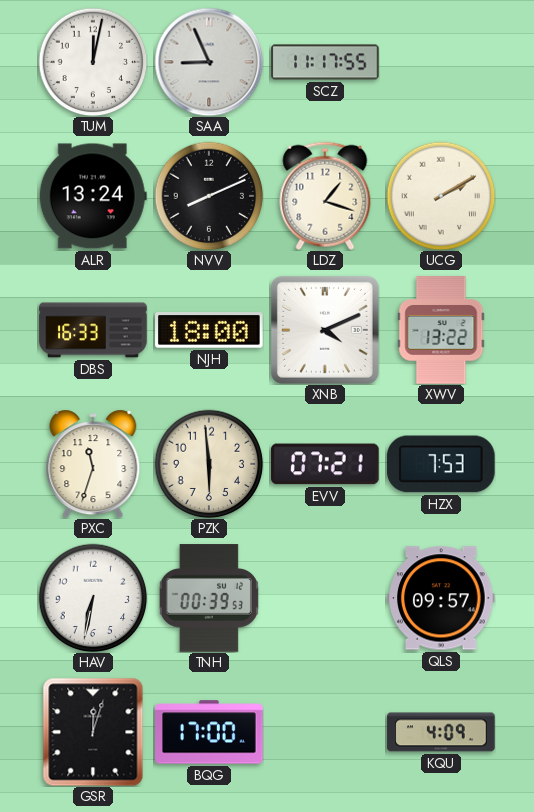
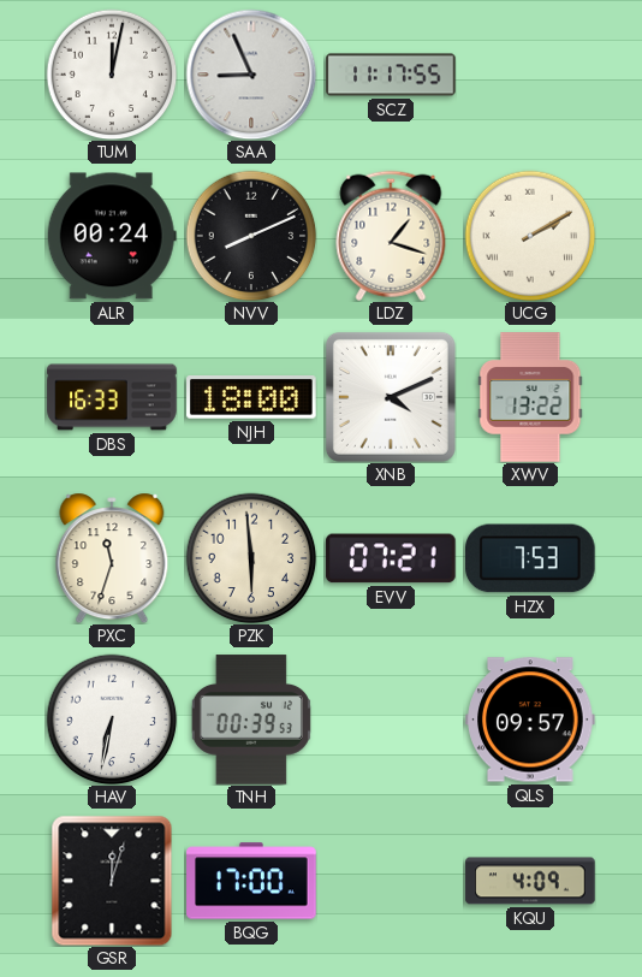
ALR: 13:24 -> 00:24
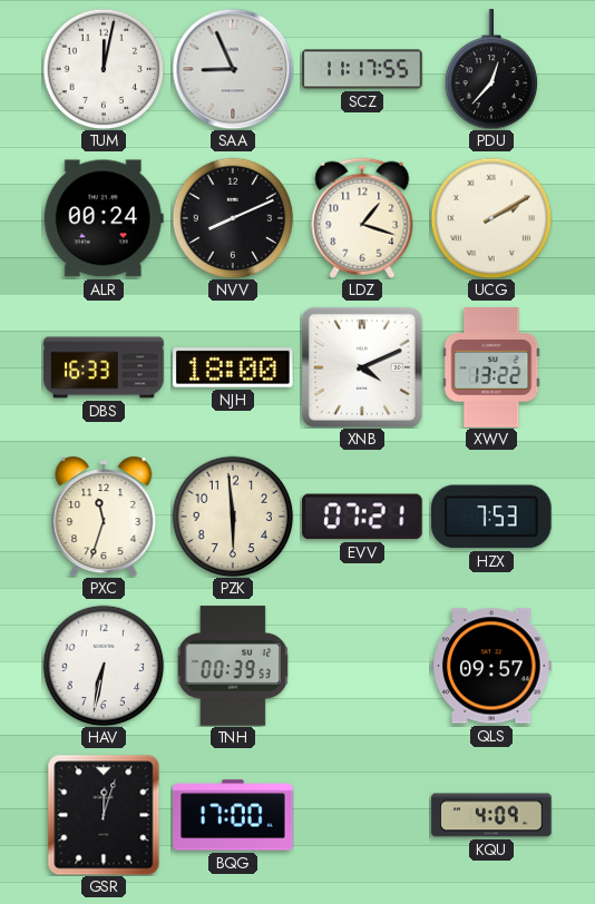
PDU: none -> 12:37
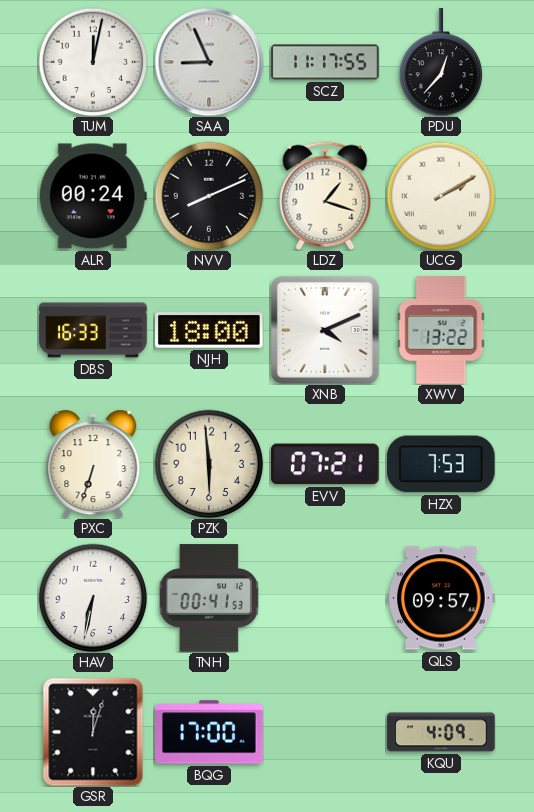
PXC: 11:33 -> 6:33
TNH: 00:39 -> 00:41
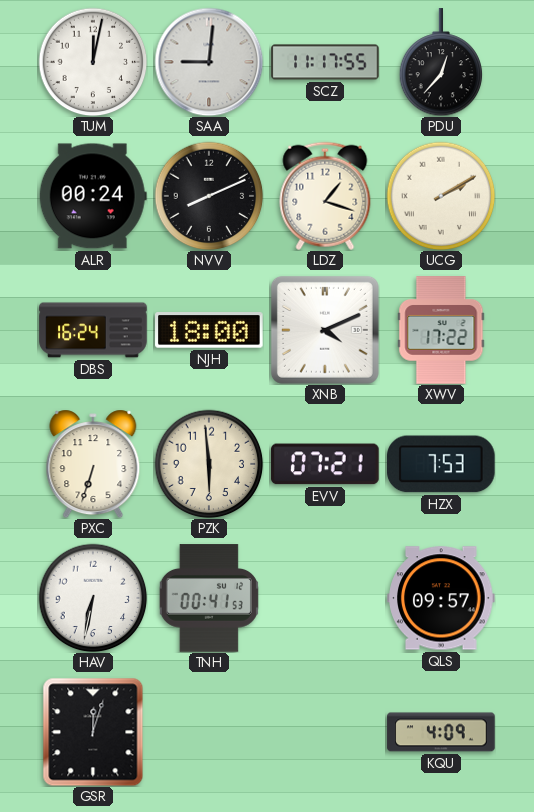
SAA: 8:56 -> 9:01
DBS: 16:33 -> 16:24
XWV: 13:22 -> 17:22
BQG: 17:00 -> none
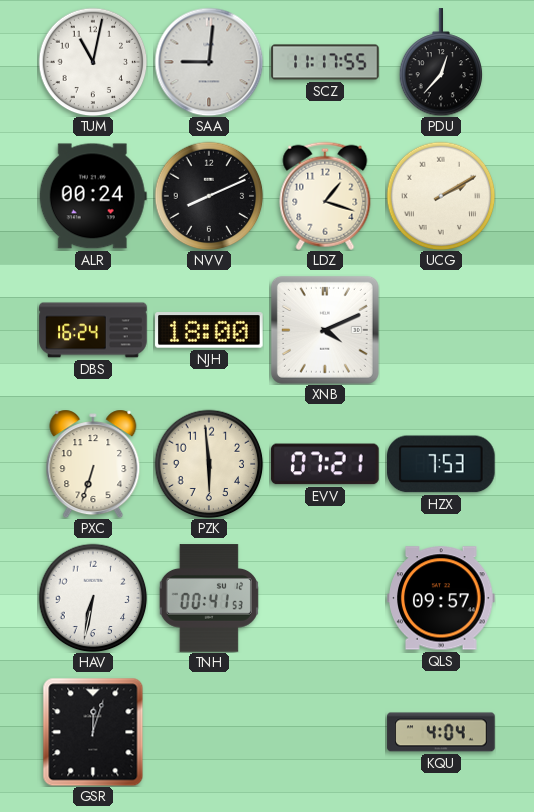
TUM: 12:02 -> 11:02
XWV: 17:22 -> none
KQU: 4:09 -> 4:04
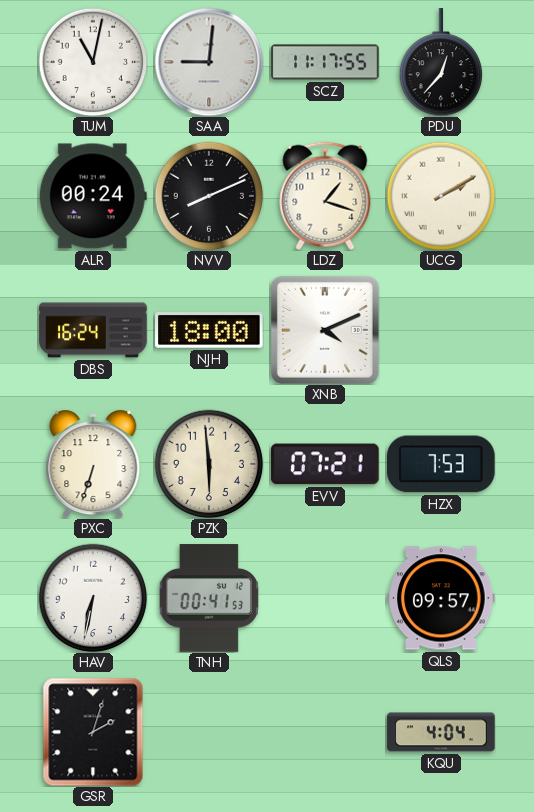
GSR: 12:03 -> 2:03
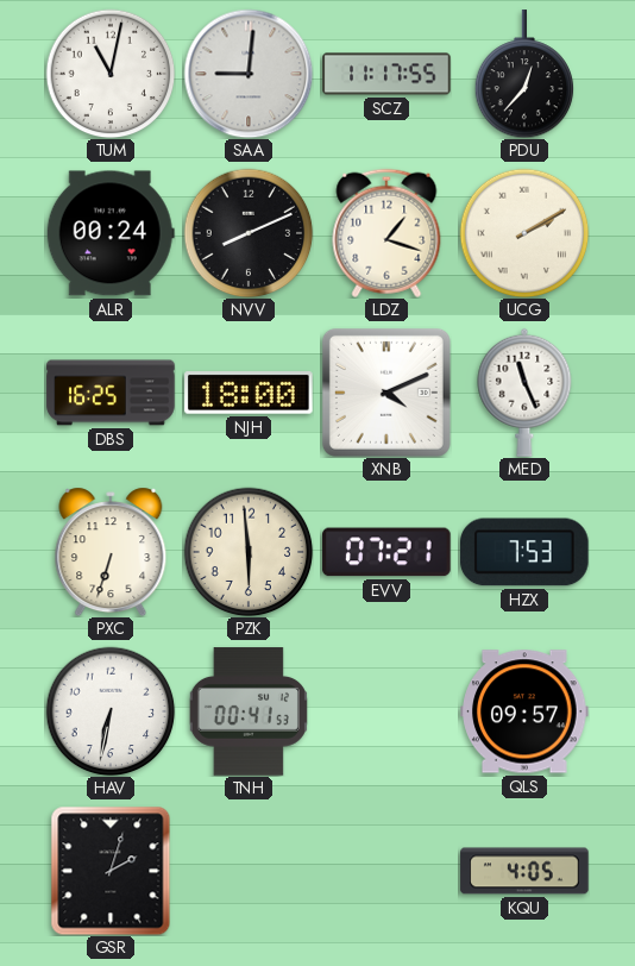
DBS: 16:24 -> 16:25
MED: none -> 11:26
KQU: 4:04 -> 4:05
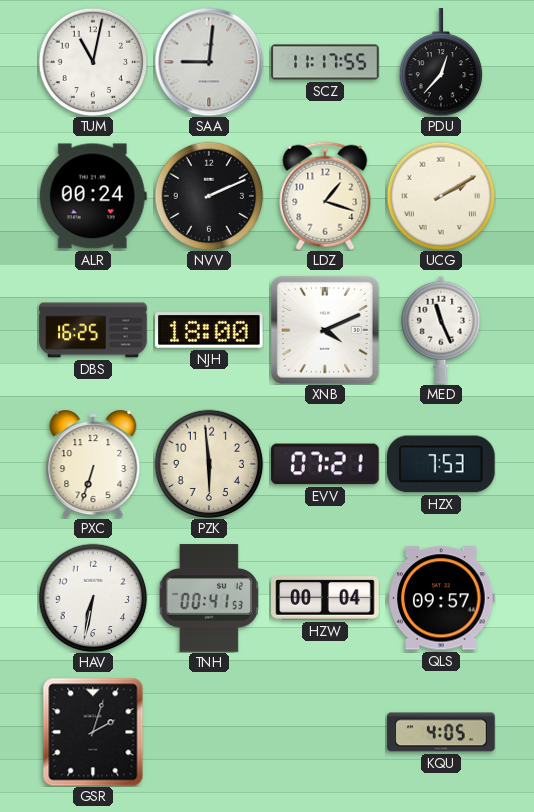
NVV: 8:11 -> 2:11
HZW: none -> 00:04
